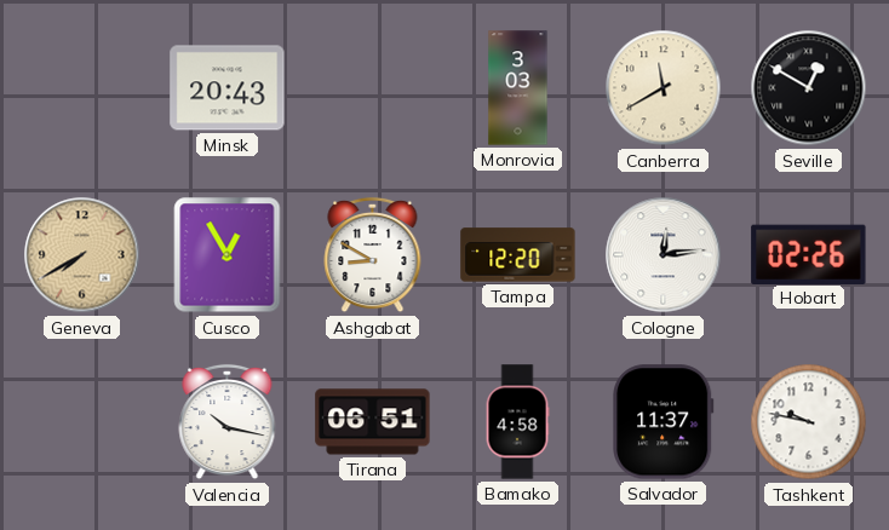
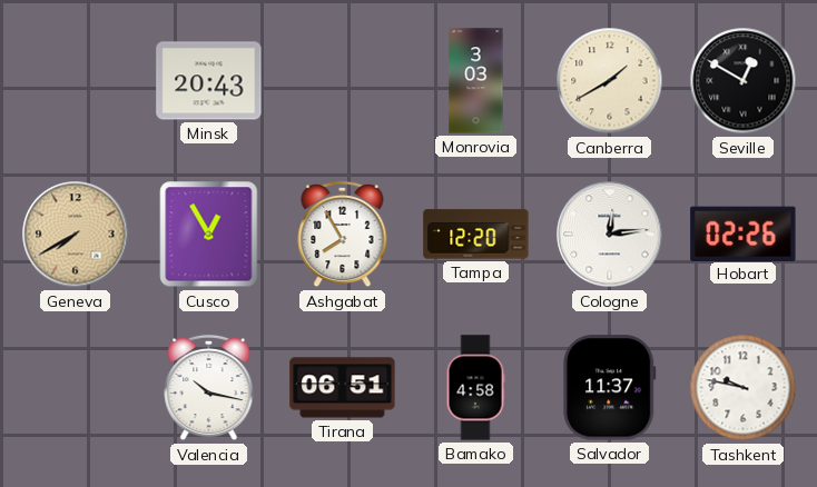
Canberra: 11:40 -> 1:40
Ashgabat: 8:50 -> 7:55
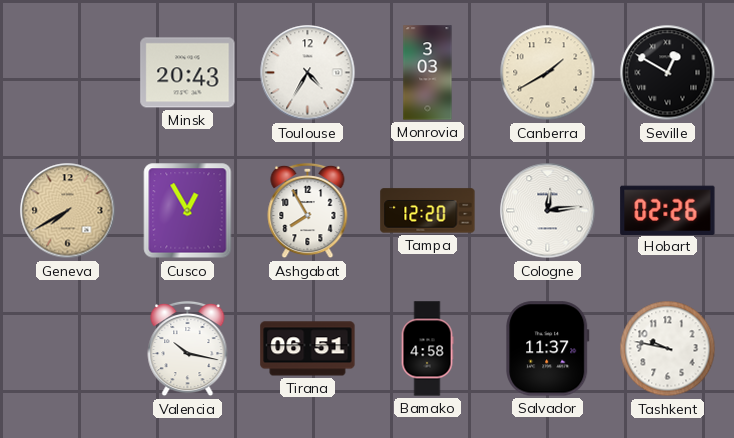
Toulouse: none -> 4:35
